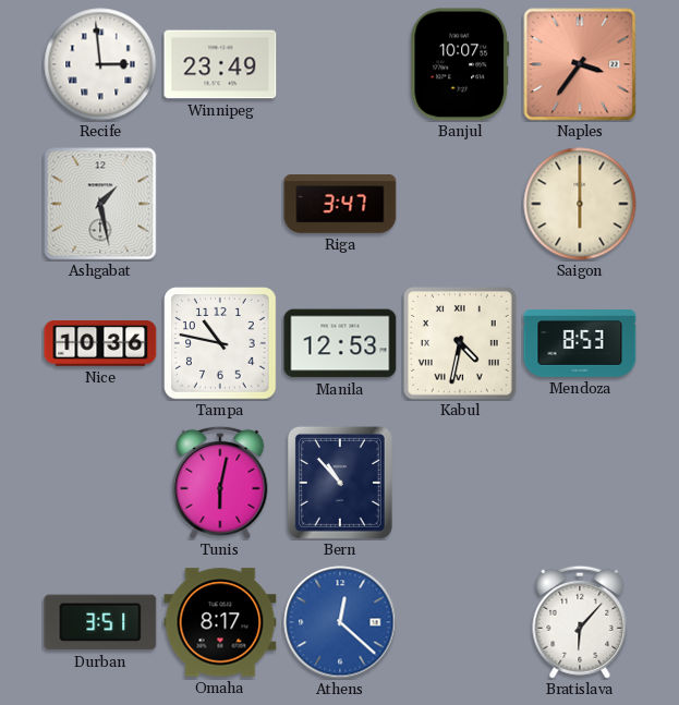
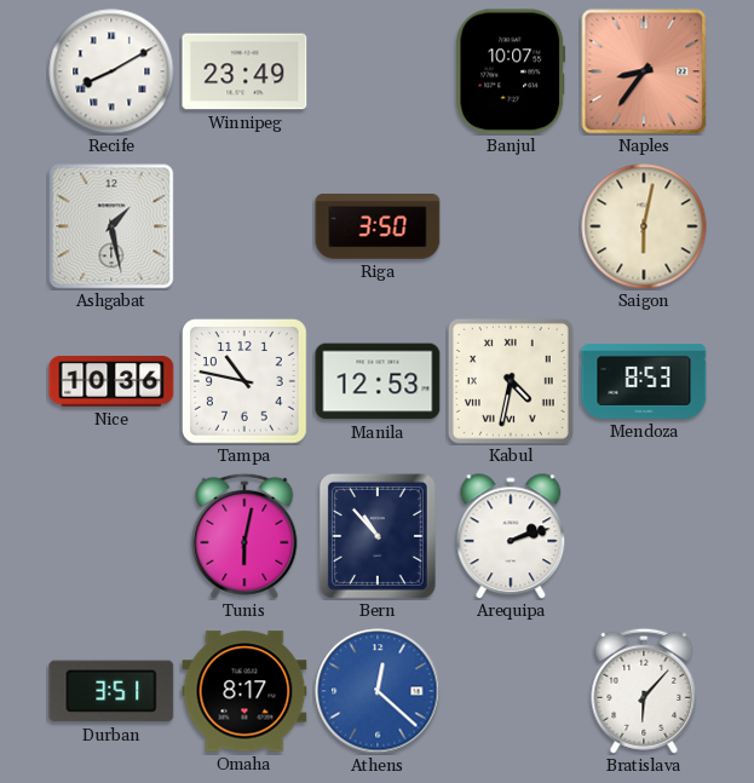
Recife: 2:59 -> 8:10
Naples: 3:36 -> 8:36
Riga: 3:47 -> 3:50
Saigon: 6:00 -> 6:02
Arequipa: none -> 2:12
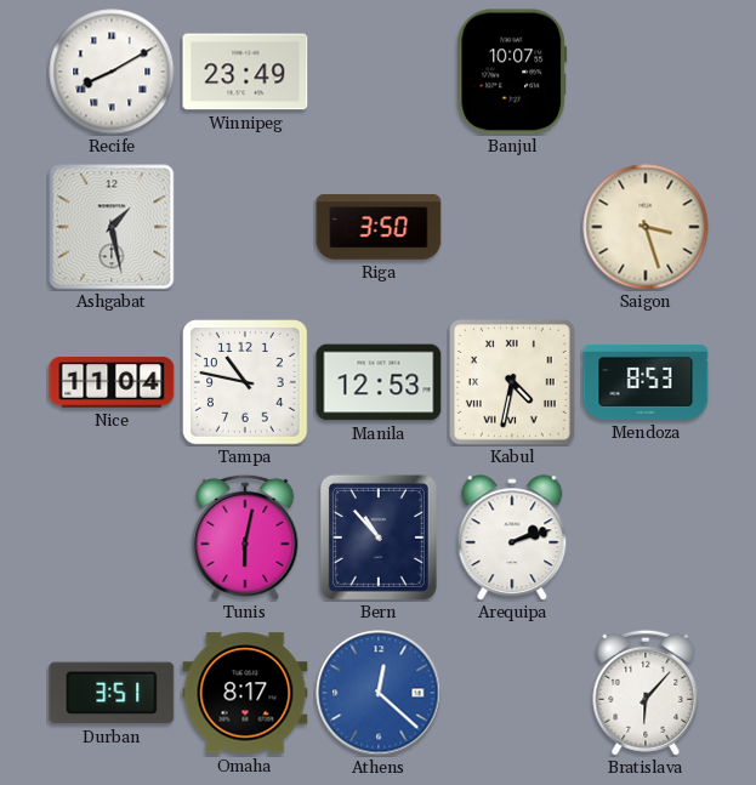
Naples: 8:36 -> none
Saigon: 6:02 -> 3:27
Nice: 10:36 -> 11:04
